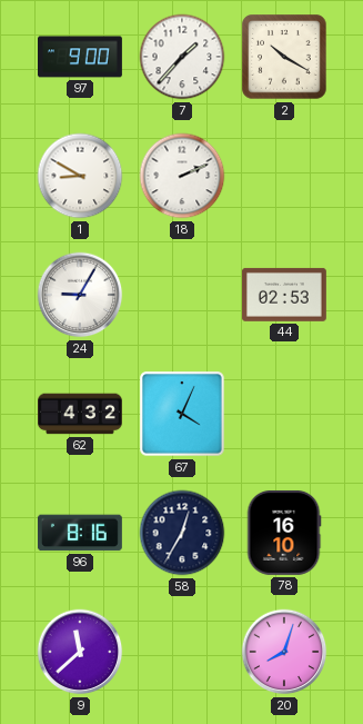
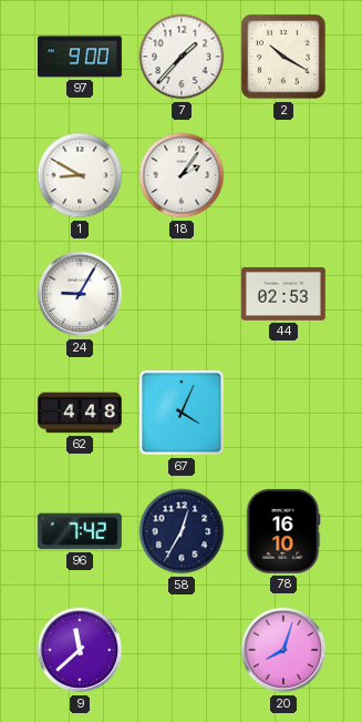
18: 2:11 -> 2:06
62: 4:32 -> 4:48
96: 8:16 -> 7:42
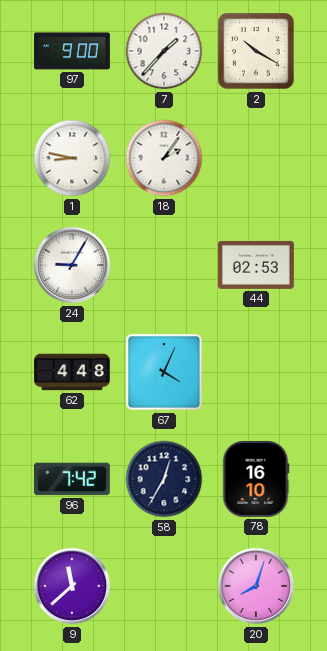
1: 8:50 -> 8:47
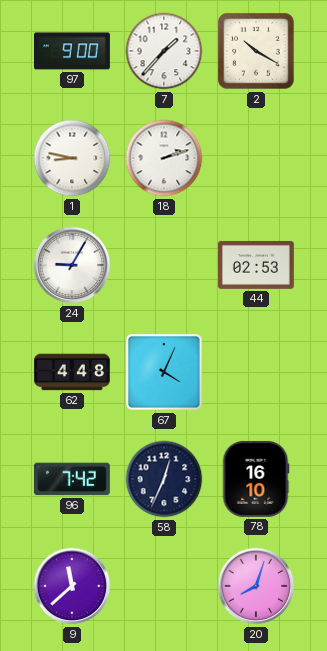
18: 2:06 -> 2:12
58: 12:35 -> 12:34
